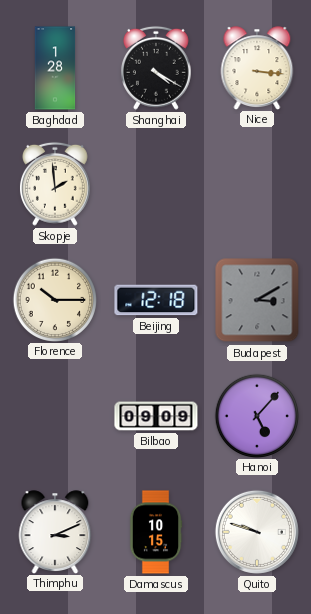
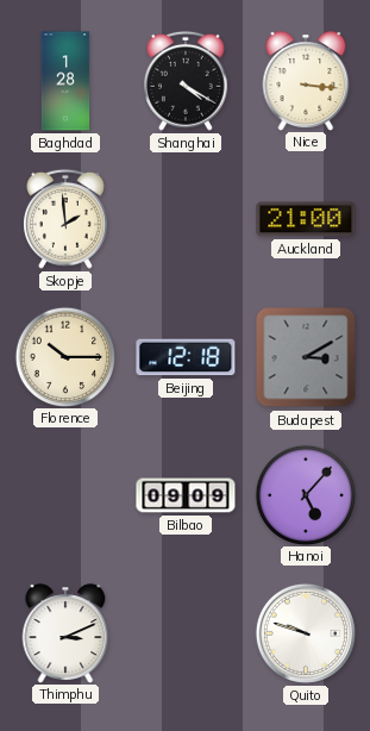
Auckland: none -> 21:00
Damascus: 10:15 -> none
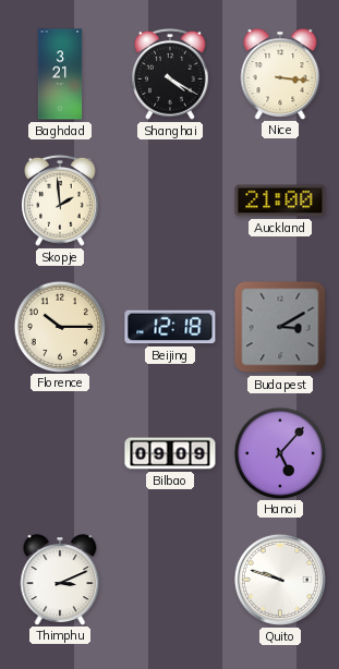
Baghdad: 1:28 -> 3:21
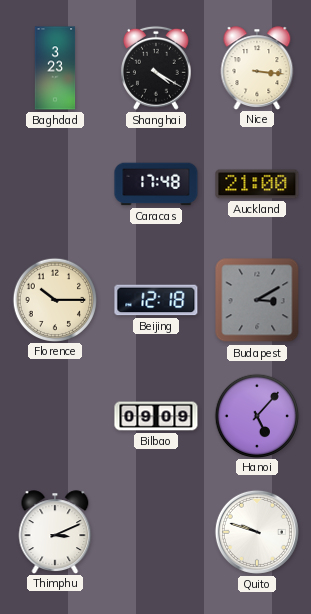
Baghdad: 3:21 -> 3:23
Skopje: 1:59 -> none
Caracas: none -> 17:48
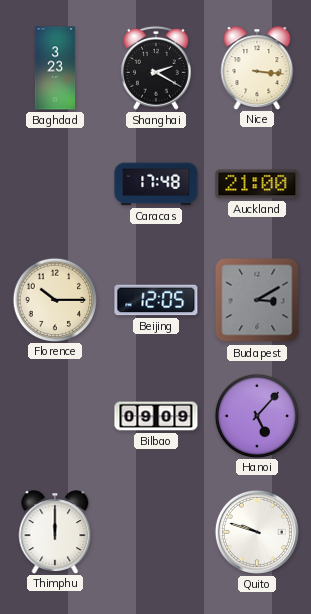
Shanghai: 4:20 -> 2:20
Beijing: 12:18 -> 12:05
Thimphu: 3:11 -> 12:00
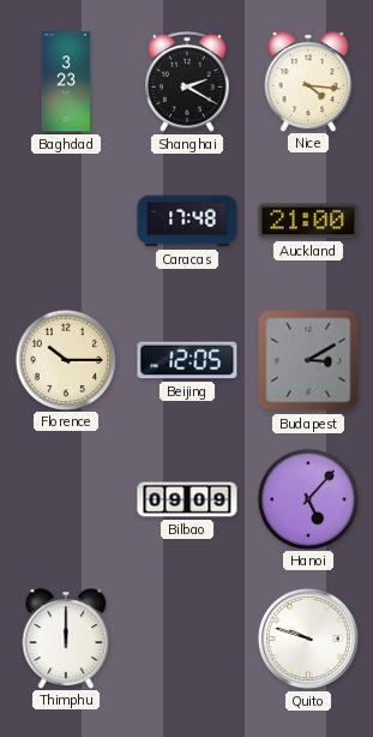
Nice: 3:16 -> 4:16
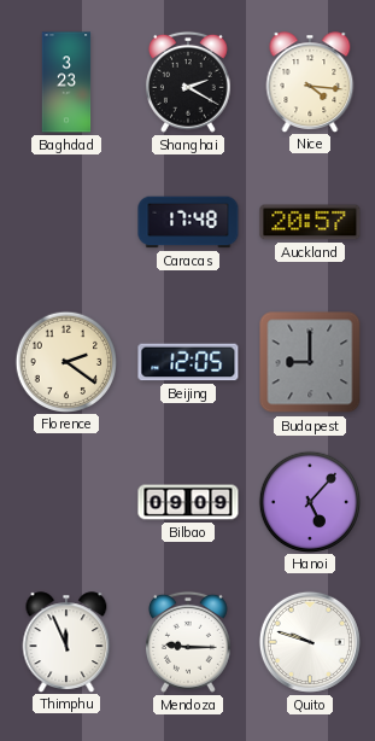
Auckland: 21:00 -> 20:57
Florence: 10:15 -> 2:21
Budapest: 3:10 -> 9:00
Thimphu: 12:00 -> 11:56
Mendoza: none -> 9:15
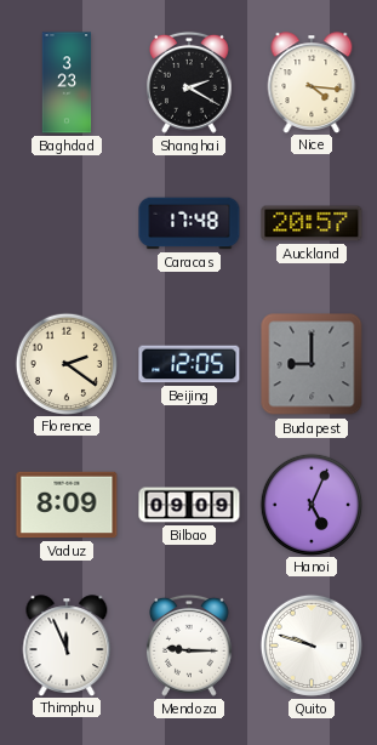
Vaduz: none -> 8:09
Hanoi: 5:07 -> 5:04
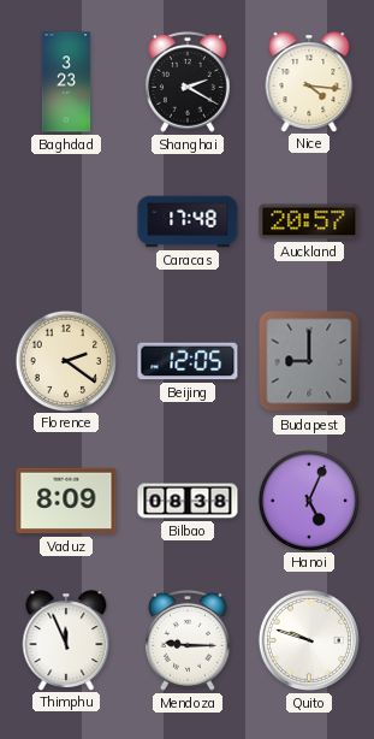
Bilbao: 09:09 -> 08:38
